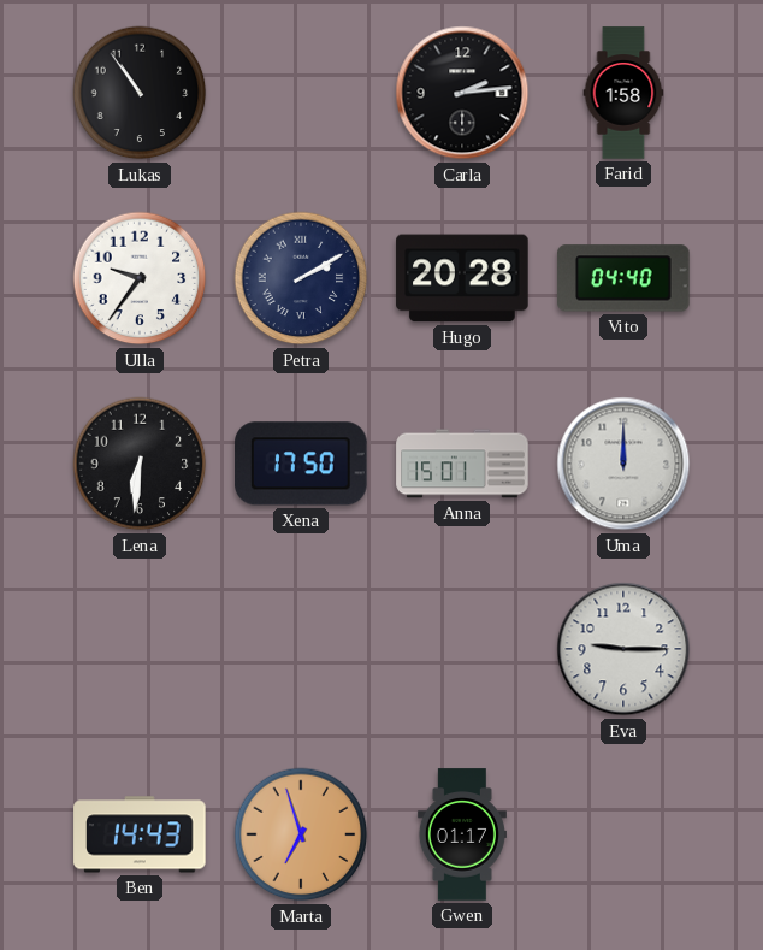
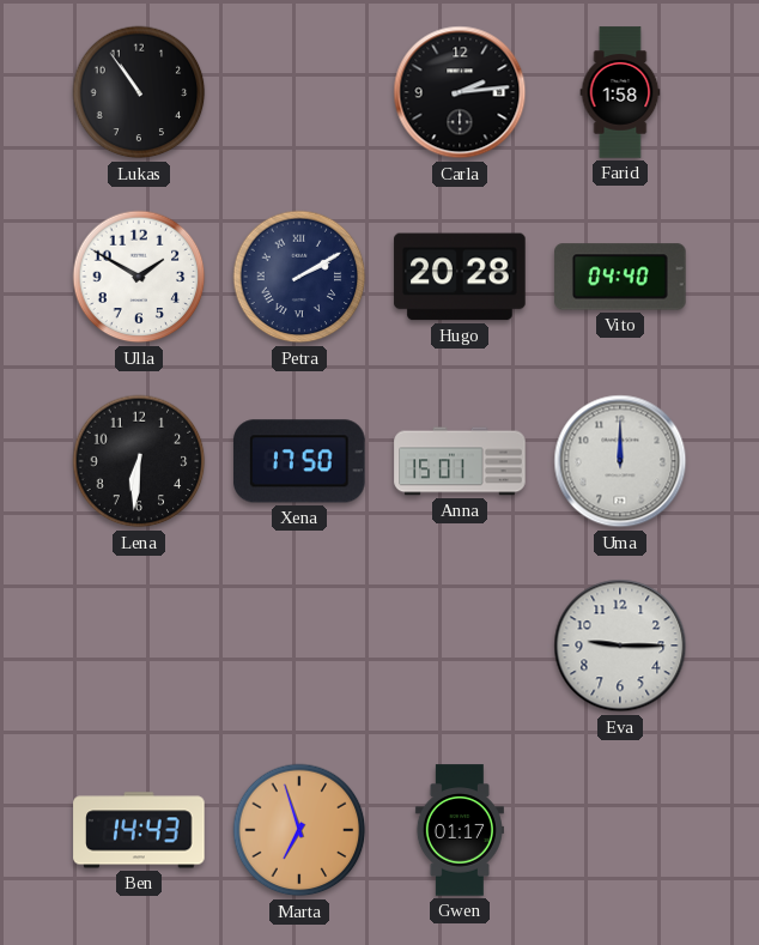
Ulla: 9:36 -> 1:50
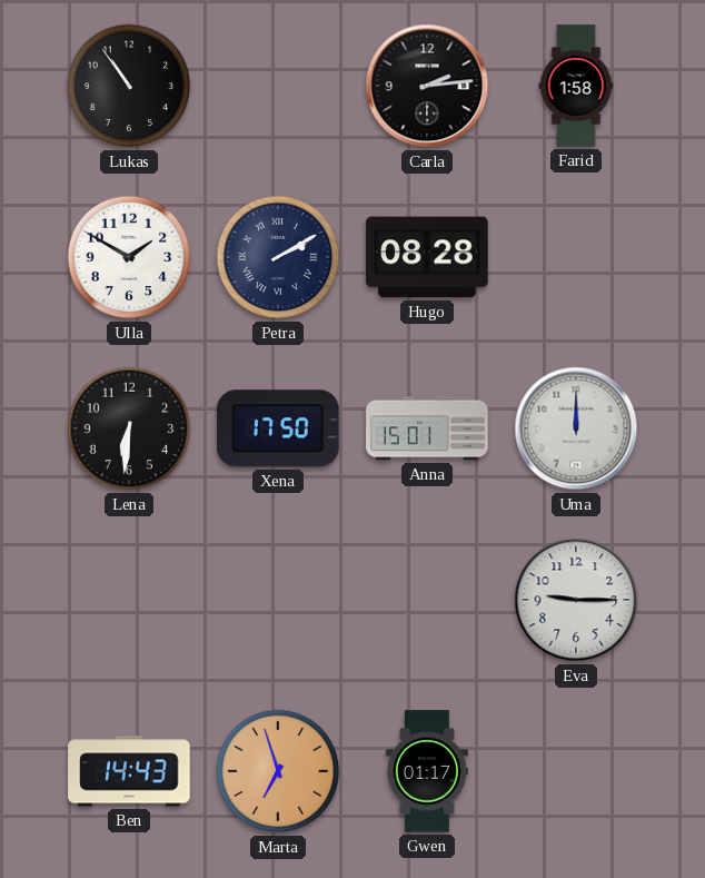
Hugo: 20:28 -> 08:28
Vito: 04:40 -> none
